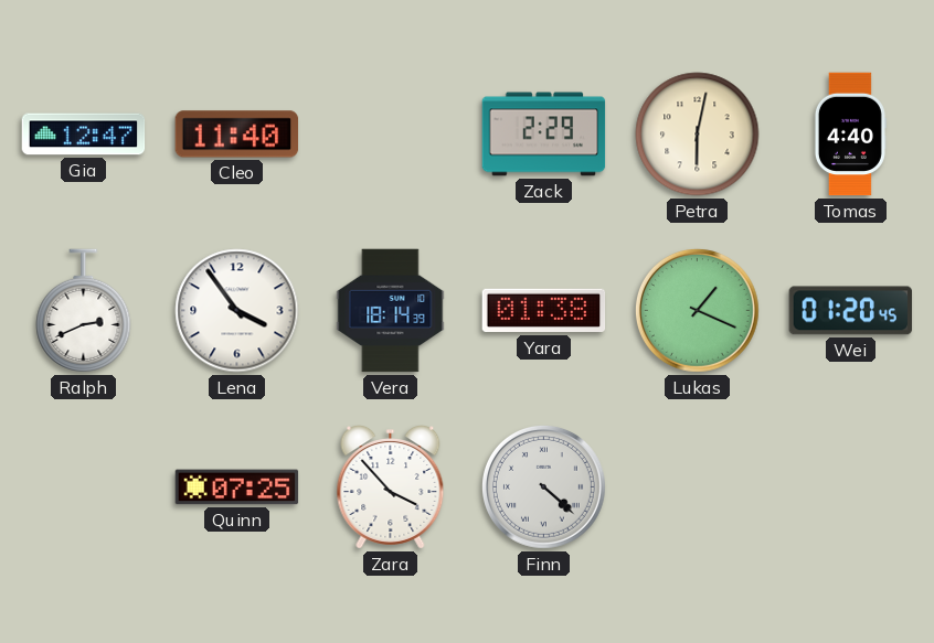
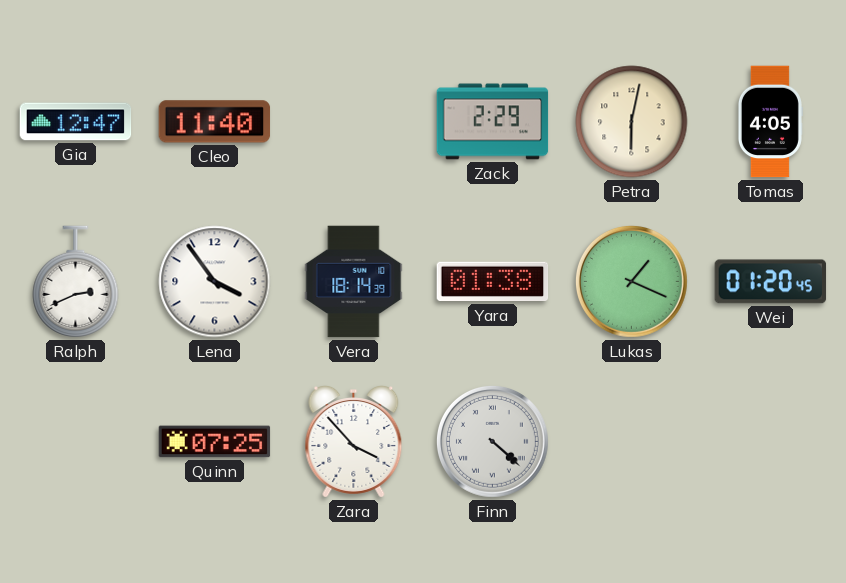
Tomas: 4:40 -> 4:05
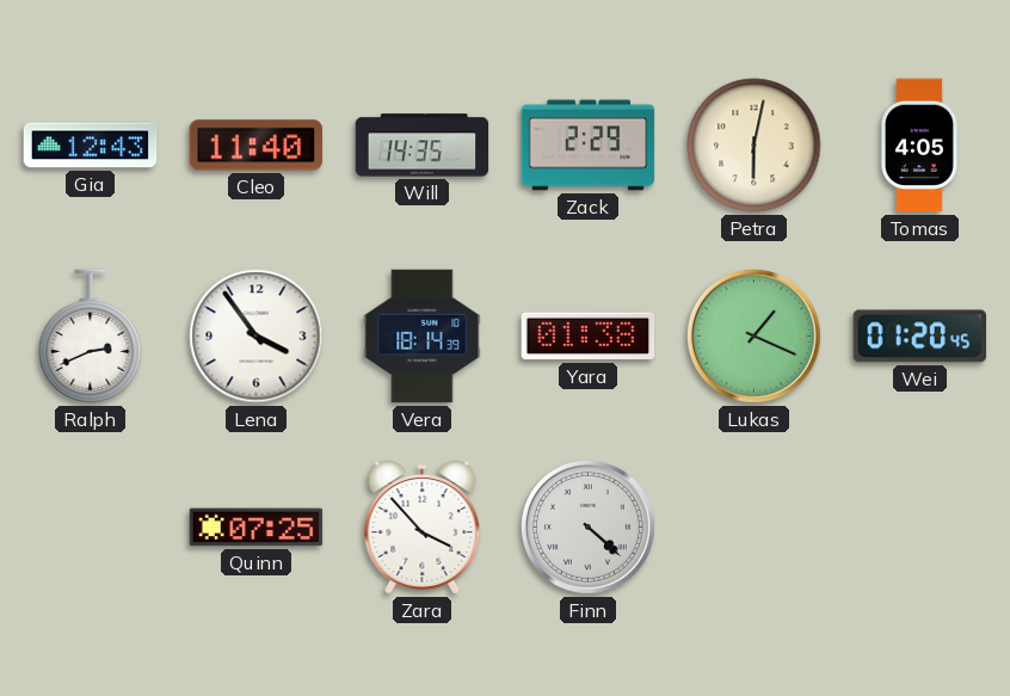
Gia: 12:47 -> 12:43
Will: none -> 14:35
